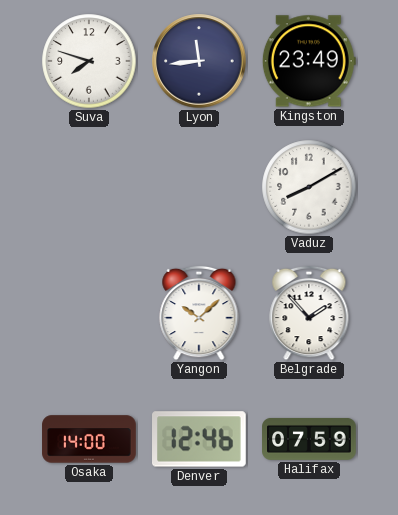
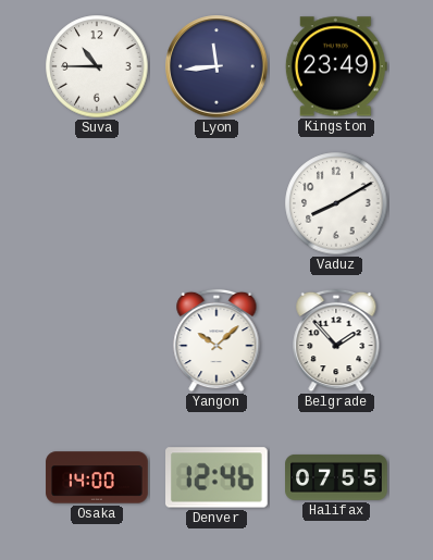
Suva: 7:48 -> 10:45
Halifax: 07:59 -> 07:55
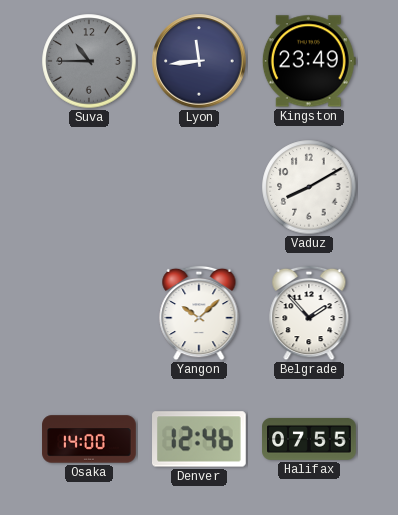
Suva dial: white -> grey
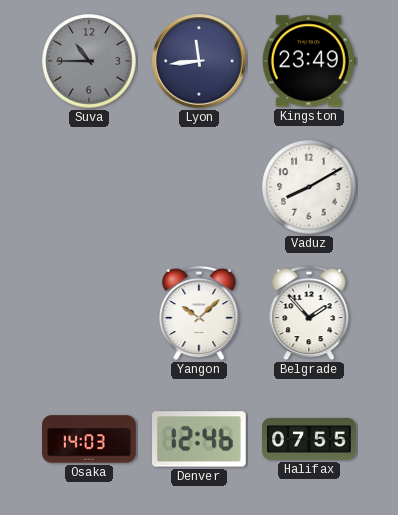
Osaka: 14:00 -> 14:03
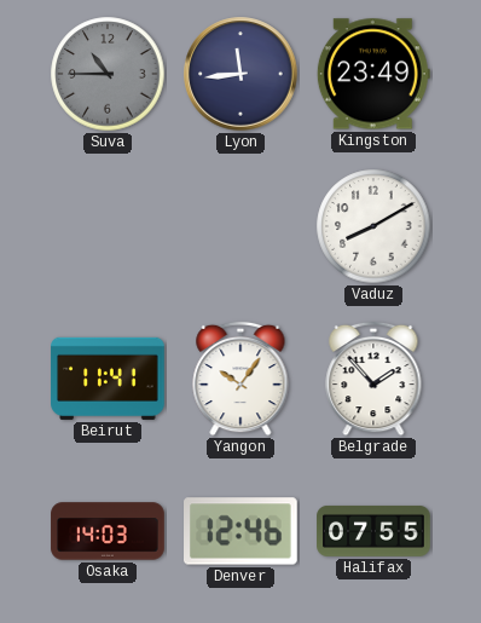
Beirut: none -> 11:41
Yangon: 10:08 -> 10:06
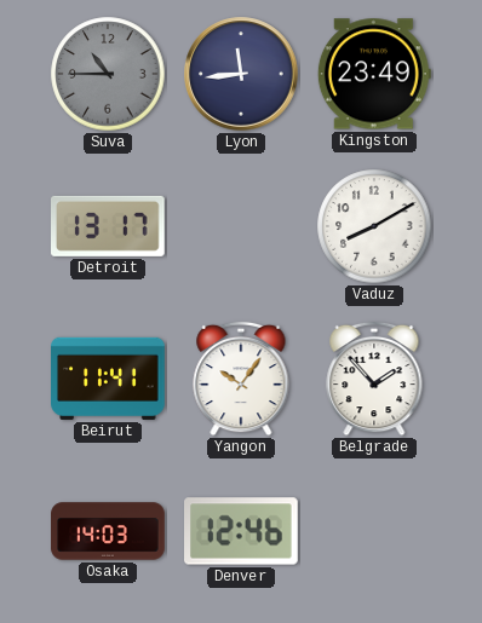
Detroit: none -> 13:17
Halifax: 07:55 -> none
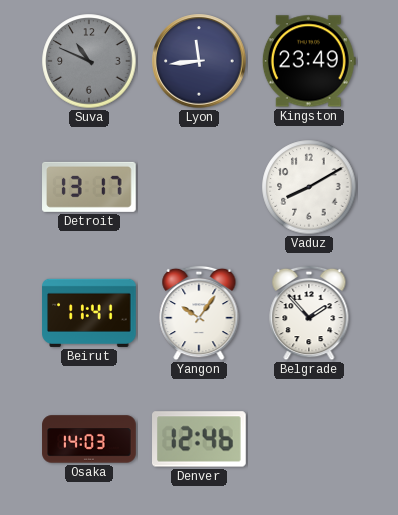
Suva: 10:45 -> 10:49
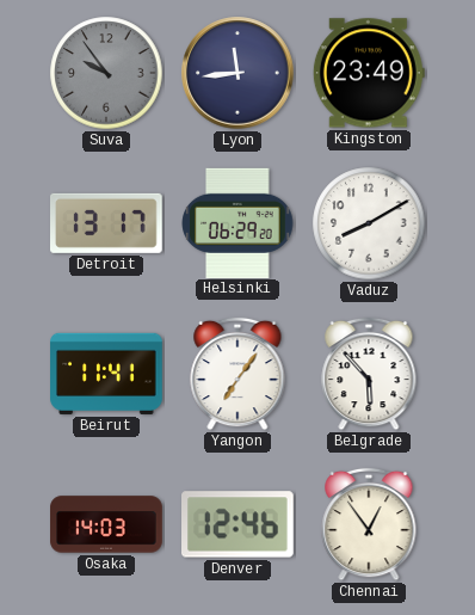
Suva: 10:49 -> 9:54
Helsinki: none -> 06:29
Yangon: 10:06 -> 7:06
Belgrade: 1:53 -> 5:53
Chennai: none -> 12:54
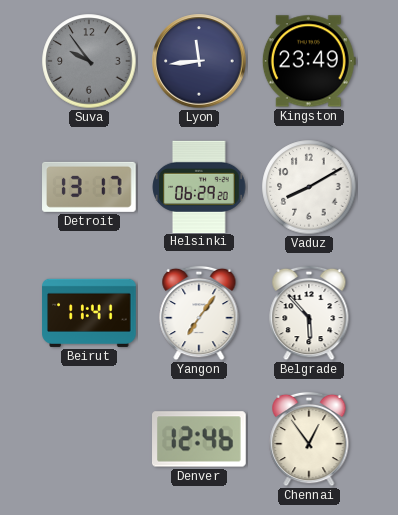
Osaka: 14:03 -> none
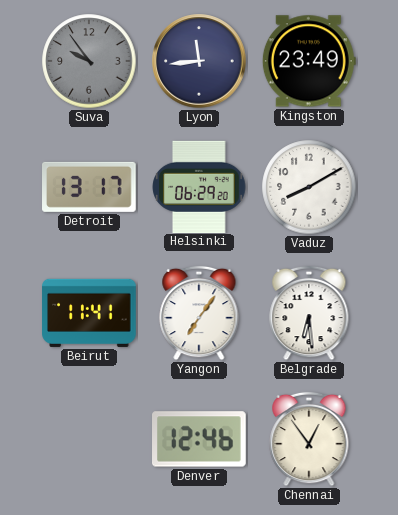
Belgrade: 5:53 -> 6:29
